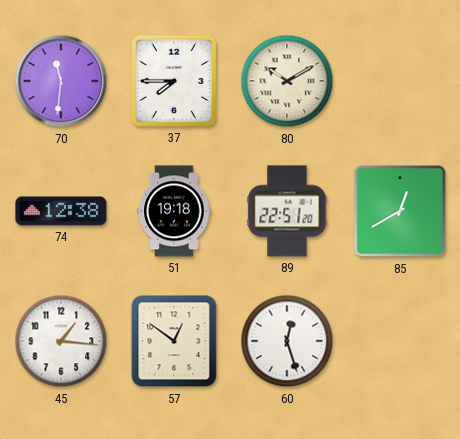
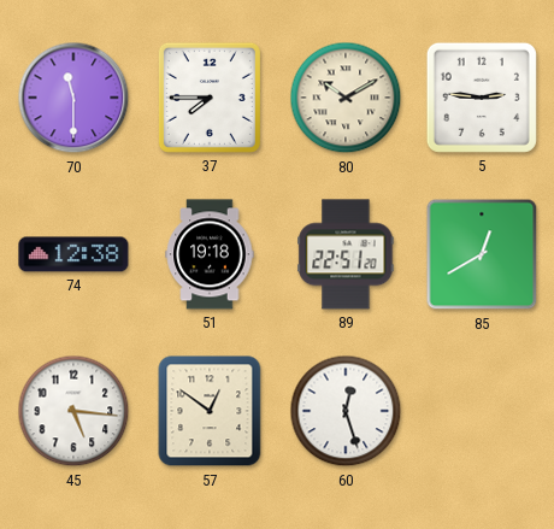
70: 11:31 -> 11:30
5: none -> 2:46
45: 1:16 -> 5:16
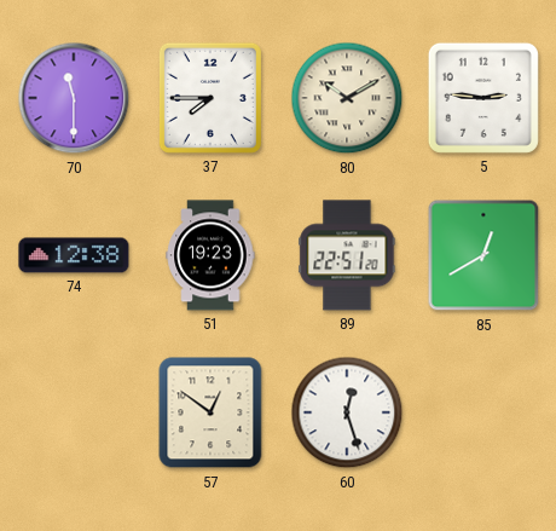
51: 19:18 -> 19:23
45: 5:16 -> none
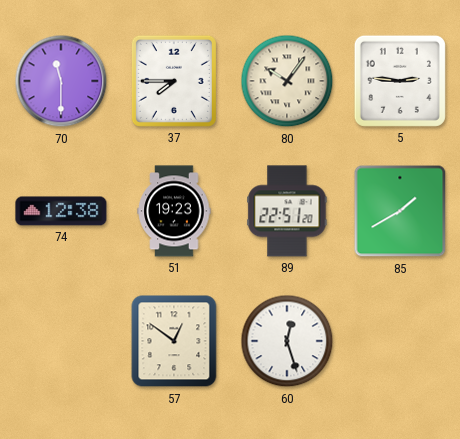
80: 10:10 -> 10:06
85: 12:40 -> 1:40
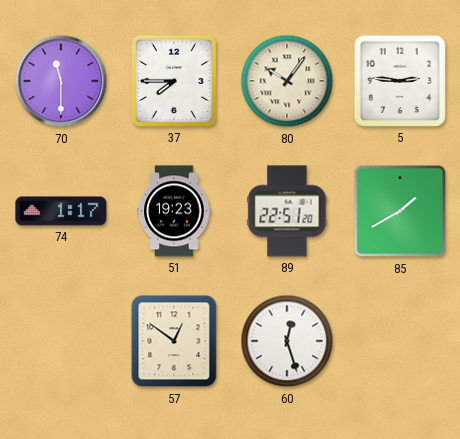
74: 12:38 -> 1:17
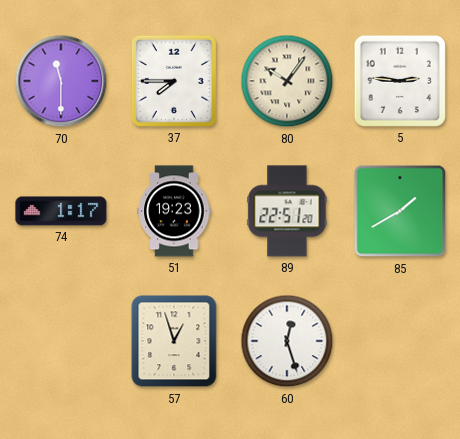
57: 12:51 -> 12:57
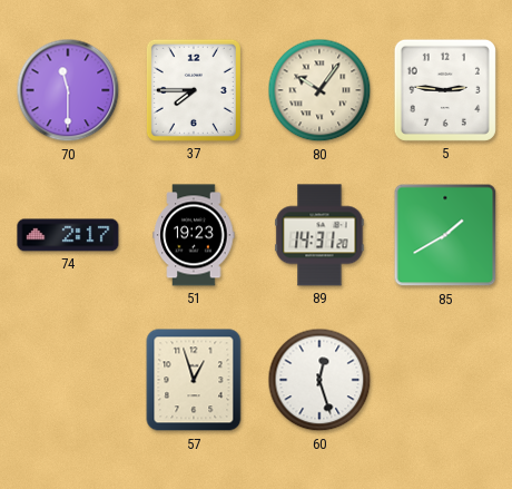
74: 1:17 -> 2:17
89: 22:51 -> 14:31
